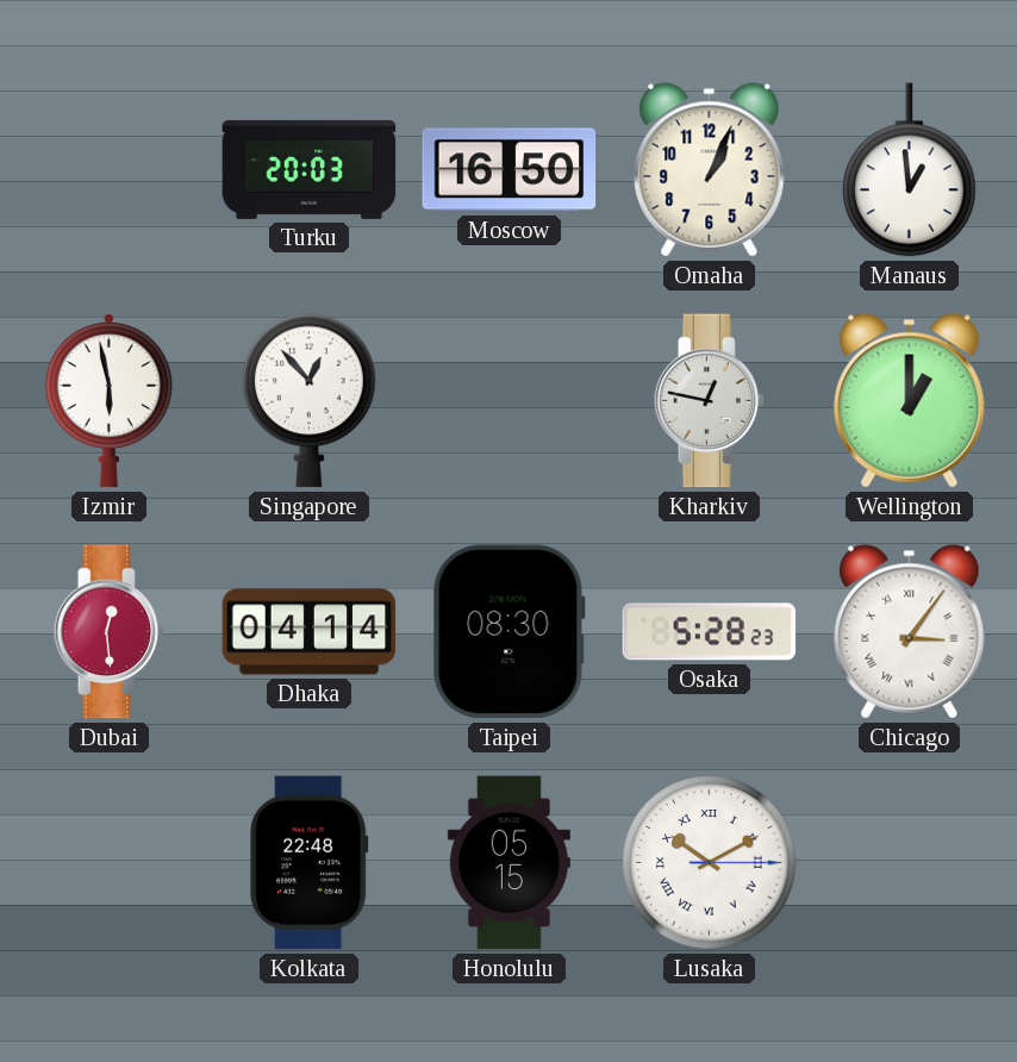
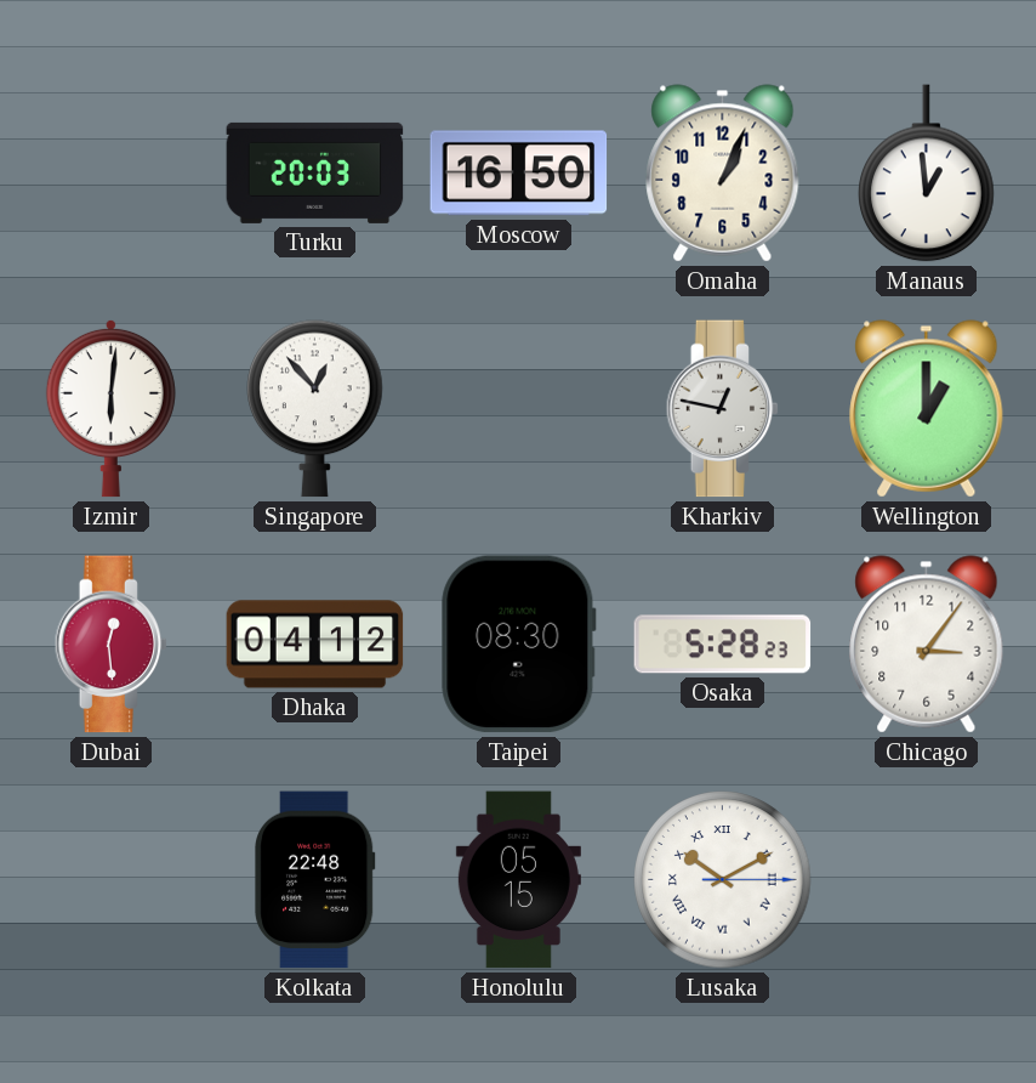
Izmir: 5:58 -> 6:01
Dhaka: 04:14 -> 04:12
Chicago numerals: Roman -> Arabic
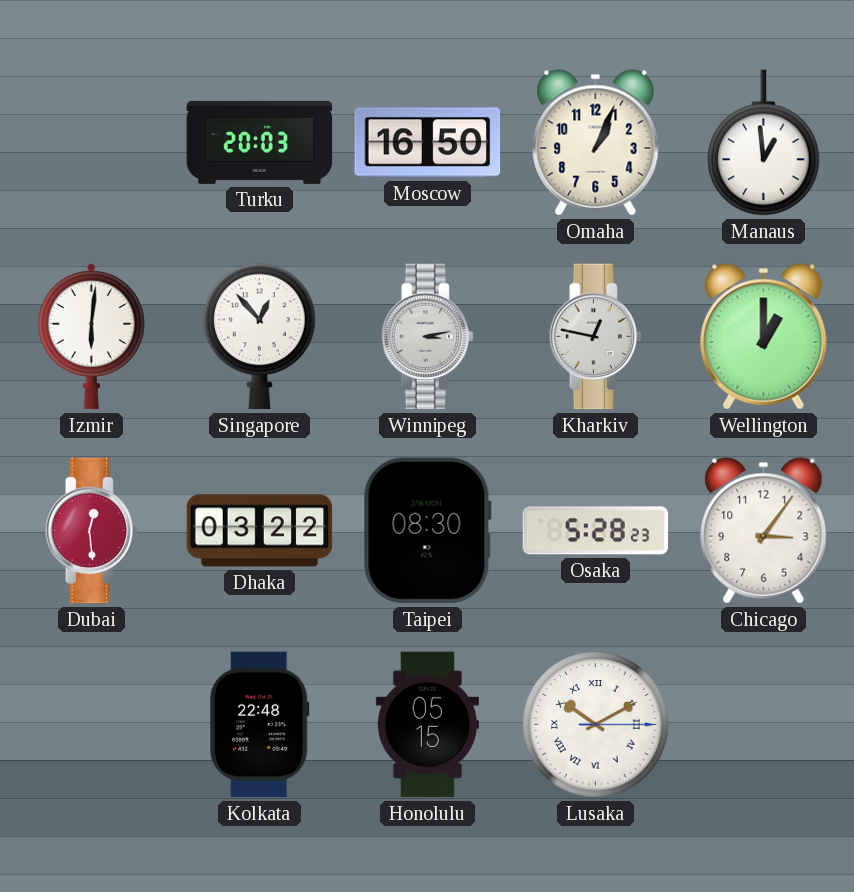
Winnipeg: none -> 3:13
Dhaka: 04:12 -> 03:22
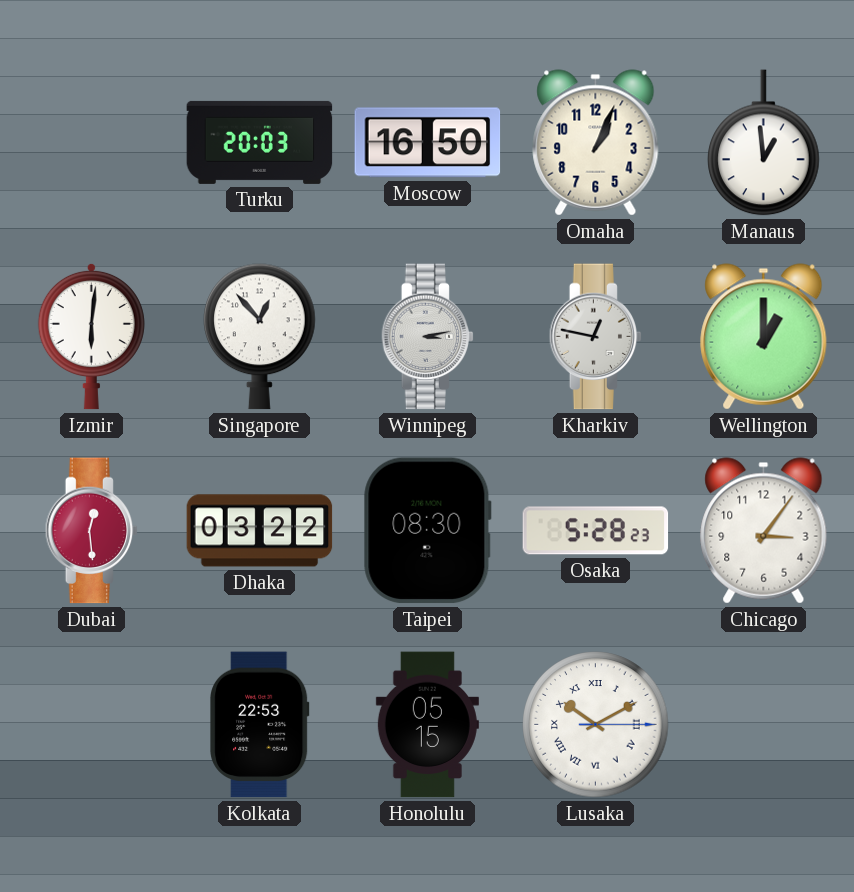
Kolkata: 22:48 -> 22:53
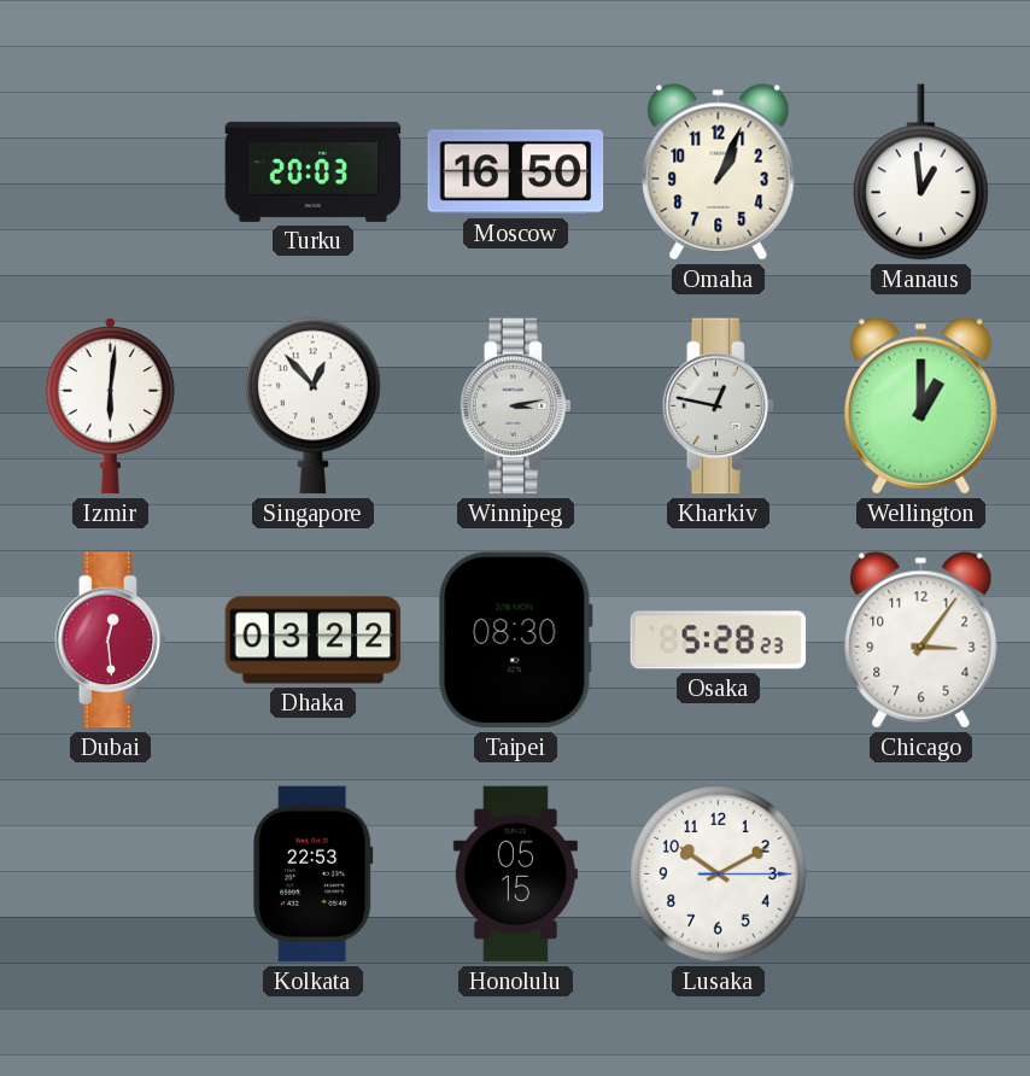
Lusaka numerals: Roman -> Arabic
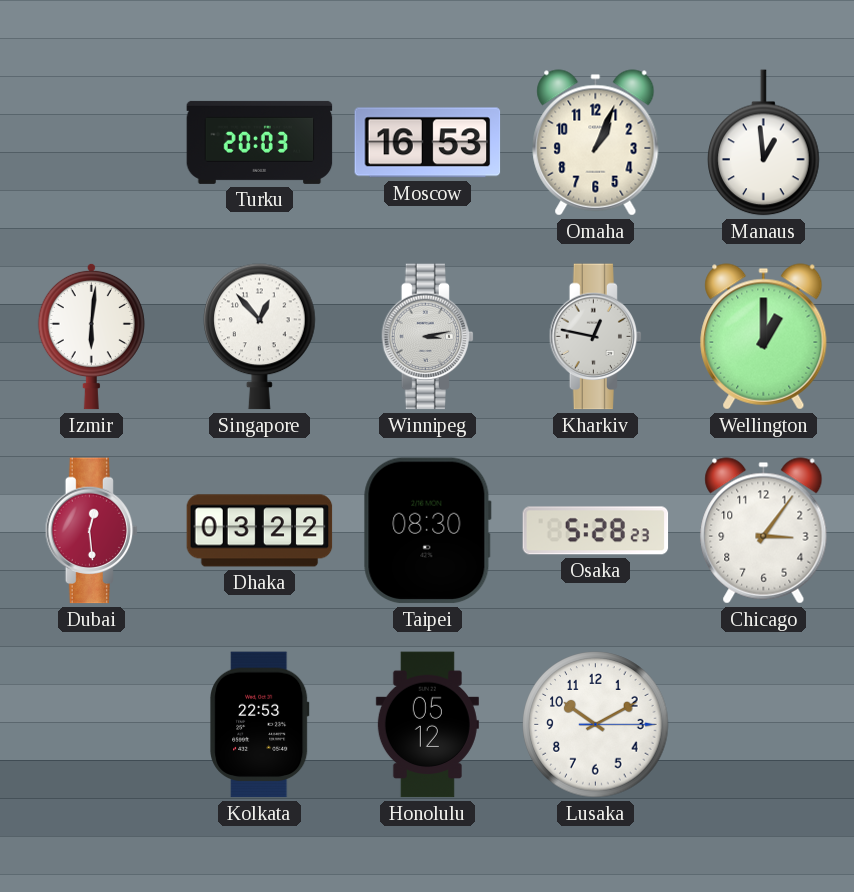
Moscow: 16:50 -> 16:53
Honolulu: 05:15 -> 05:12
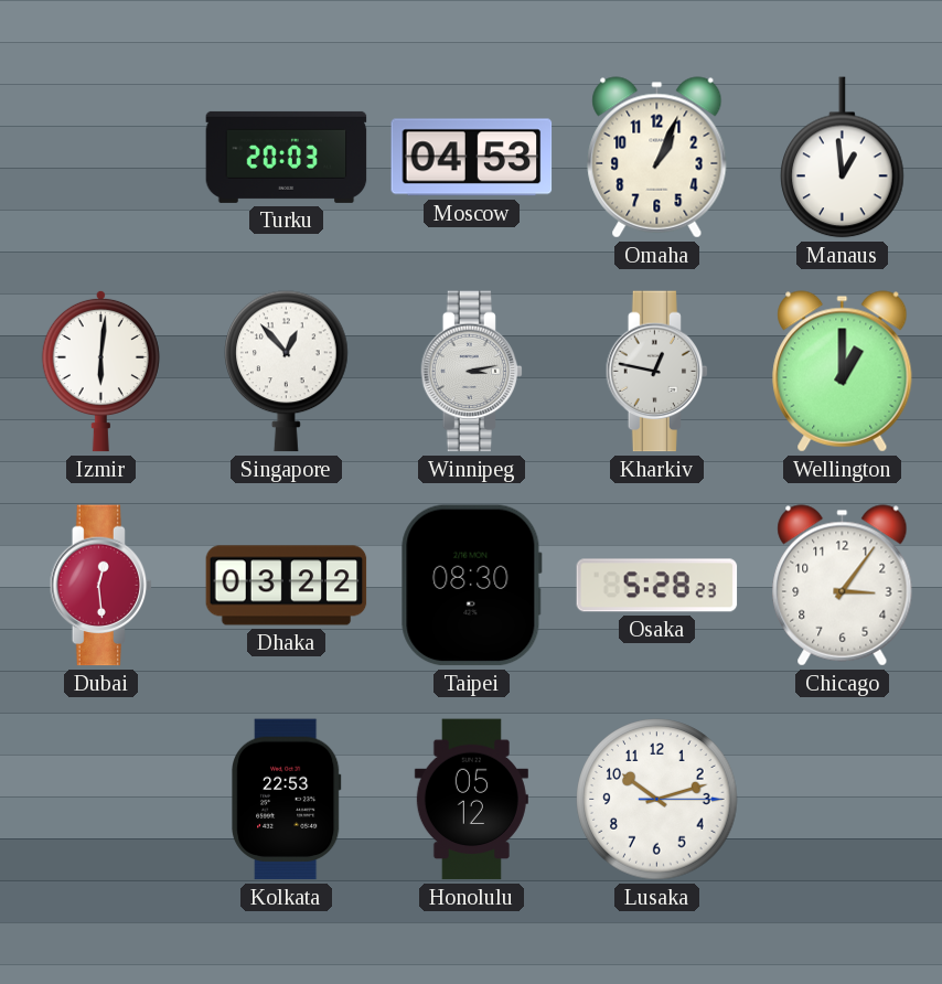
Moscow: 16:53 -> 04:53
Lusaka: 10:10 -> 10:12
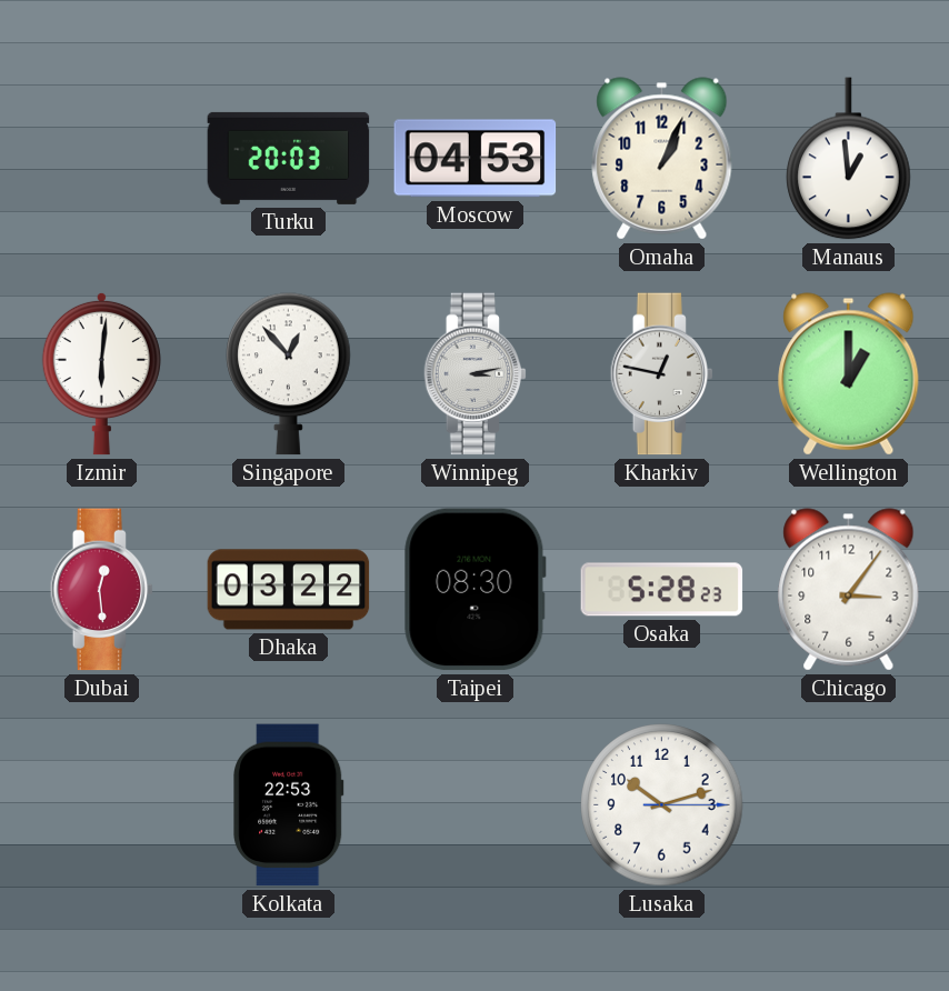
Honolulu: 05:12 -> none
